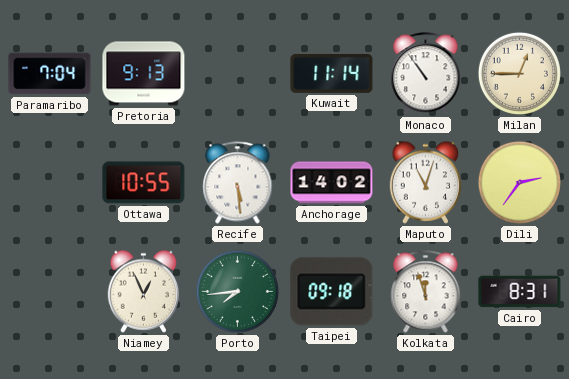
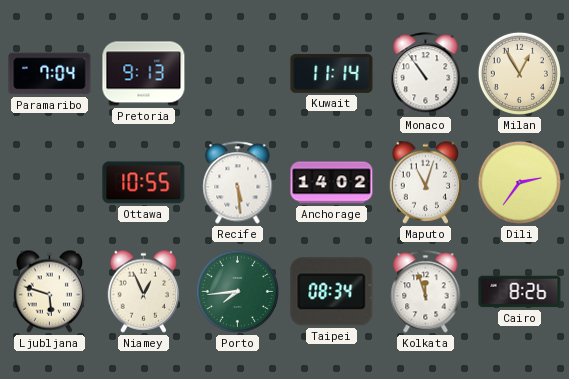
Milan: 12:45 -> 12:55
Ljubljana: none -> 5:48
Taipei: 09:18 -> 08:34
Cairo: 8:31 -> 8:26
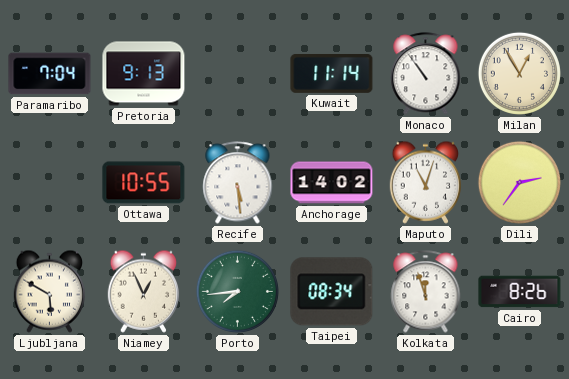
Ljubljana: 5:48 -> 5:50
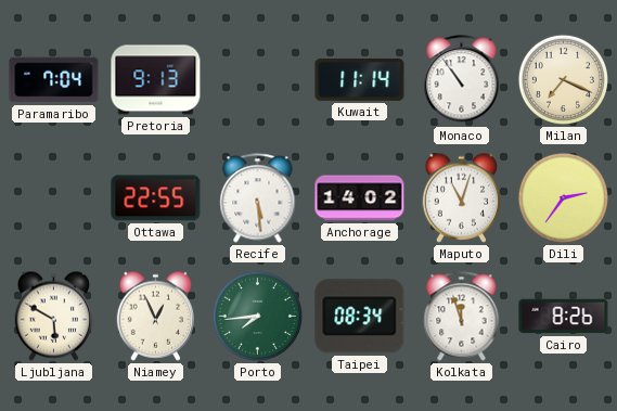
Milan: 12:55 -> 7:19
Ottawa: 10:55 -> 22:55
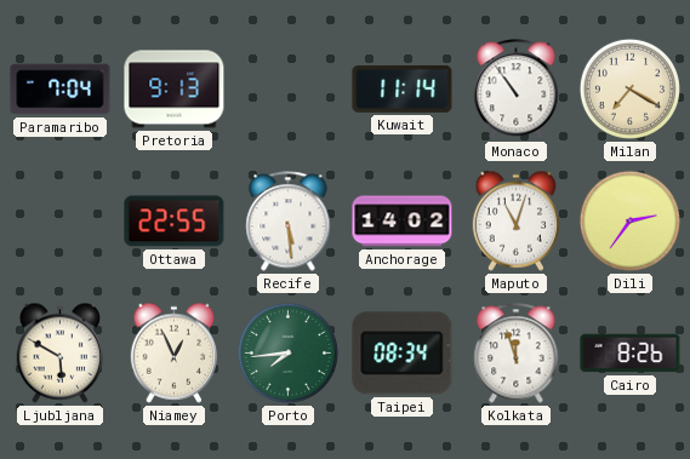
Milan: 7:19 -> 7:20
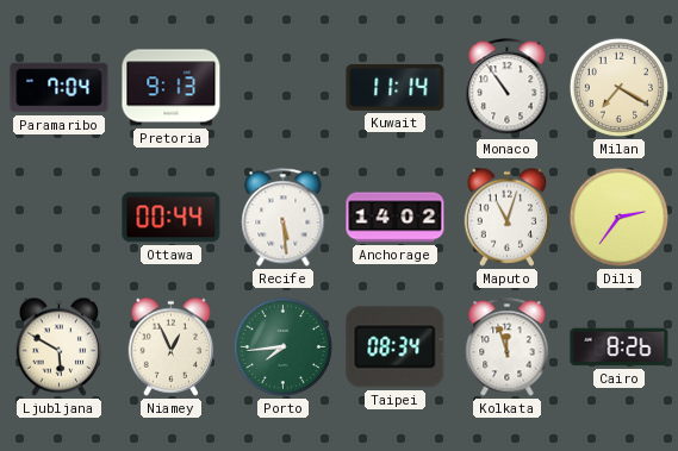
Ottawa: 22:55 -> 00:44
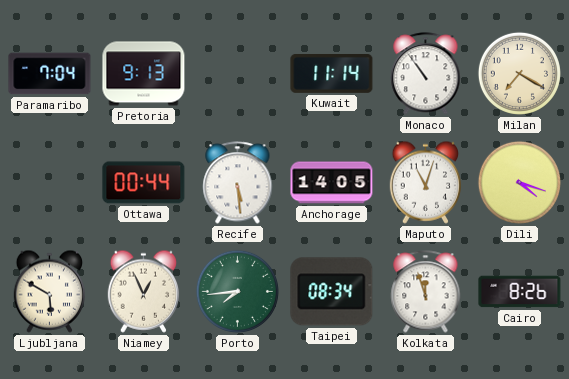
Anchorage: 14:02 -> 14:05
Dili: 2:36 -> 4:18
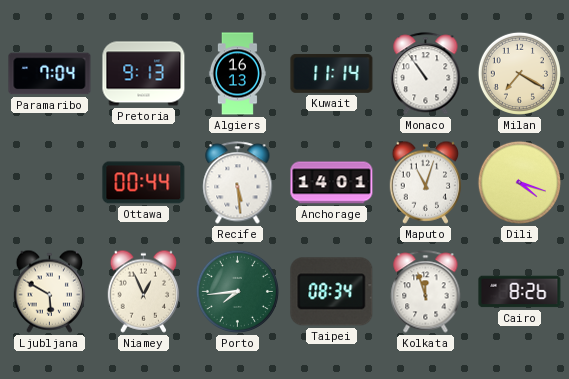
Algiers: none -> 16:13
Anchorage: 14:05 -> 14:01
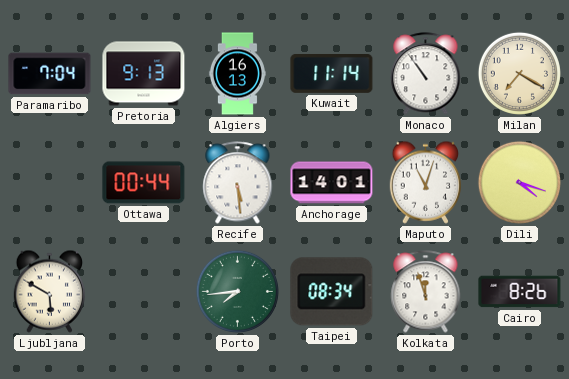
Niamey: 12:56 -> none
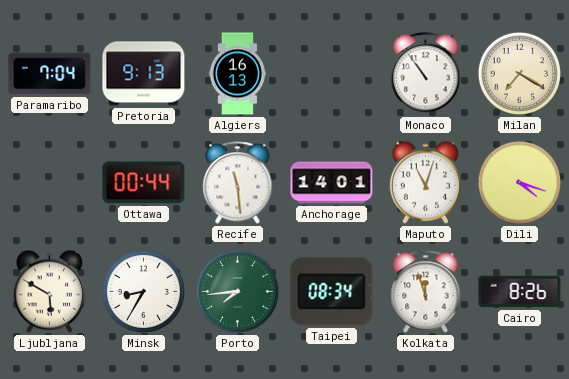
Kuwait: 11:14 -> none
Recife: 5:29 -> 11:29
Minsk: none -> 8:35
